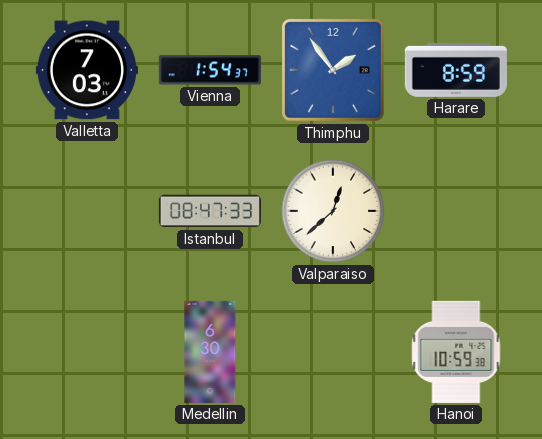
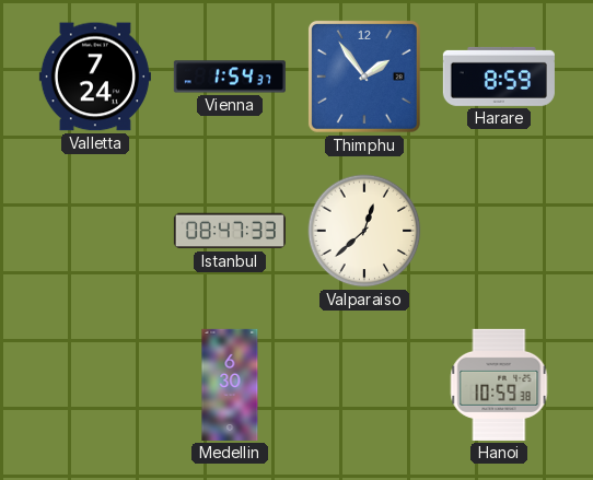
Valletta: 7:03 -> 7:24
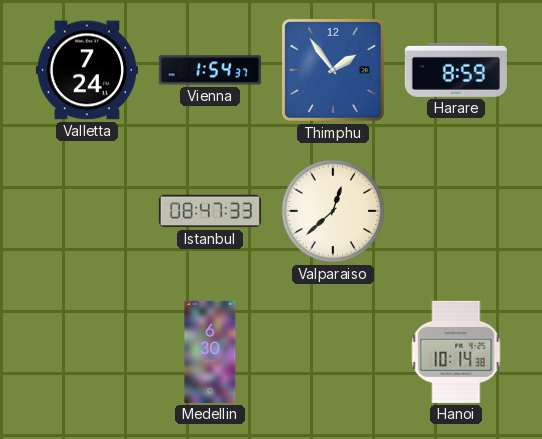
Hanoi: 10:59 -> 10:14
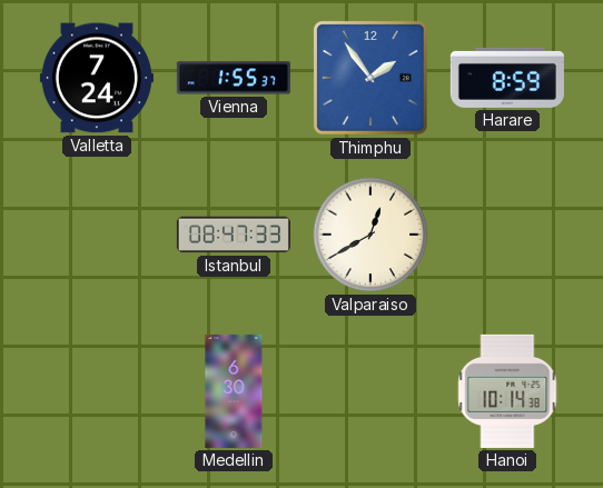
Vienna: 1:54 -> 1:55
Valparaiso: 12:38 -> 12:40
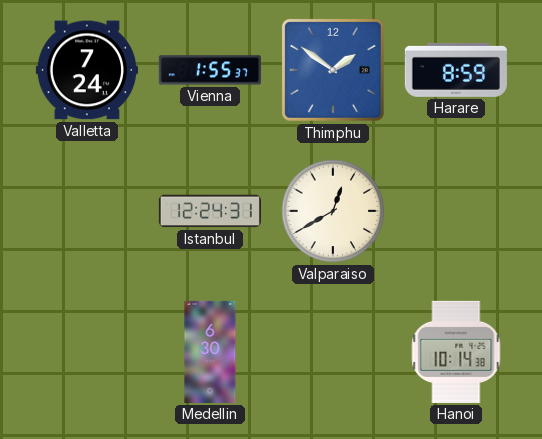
Thimphu: 1:54 -> 1:51
Istanbul: 08:47 -> 12:24
